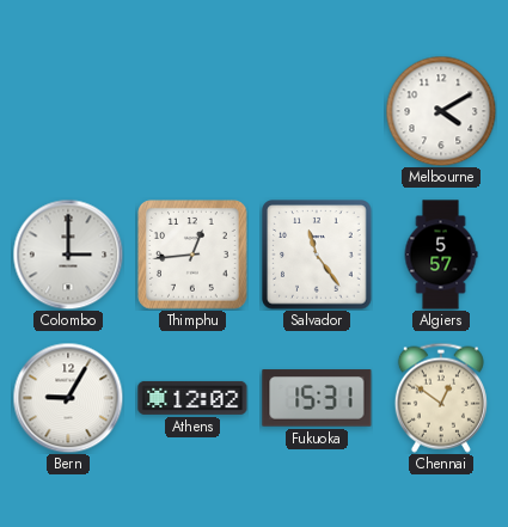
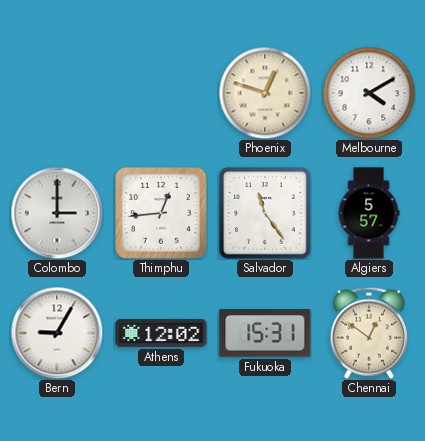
Phoenix: none -> 12:48
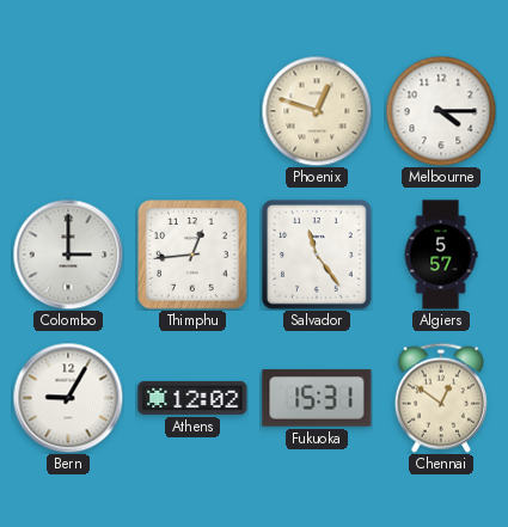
Melbourne: 4:10 -> 4:15
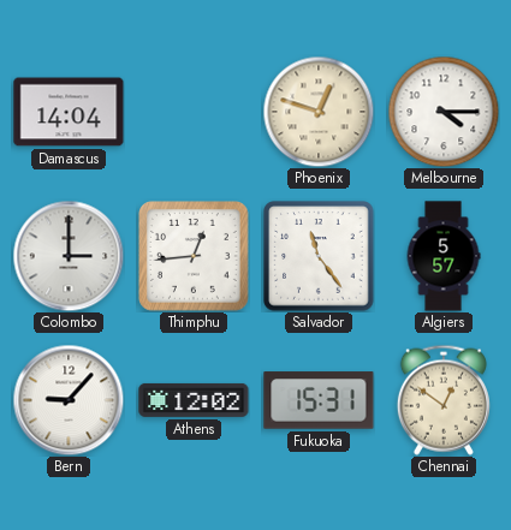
Damascus: none -> 14:04
Bern: 9:05 -> 9:07
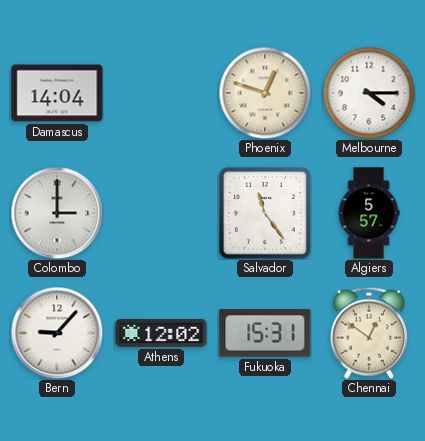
Thimphu: 12:44 -> none
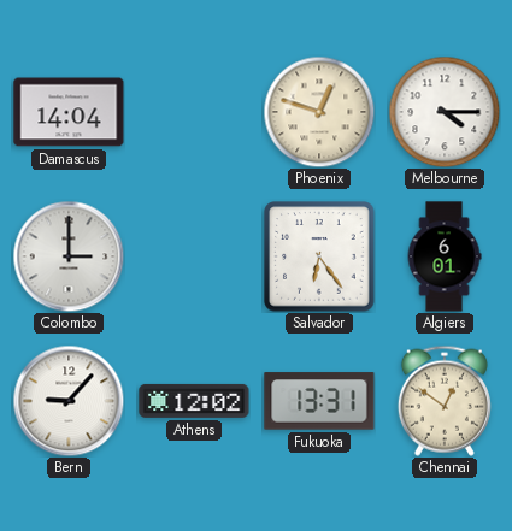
Salvador: 11:24 -> 6:24
Algiers: 5:57 -> 6:01
Fukuoka: 15:31 -> 13:31
